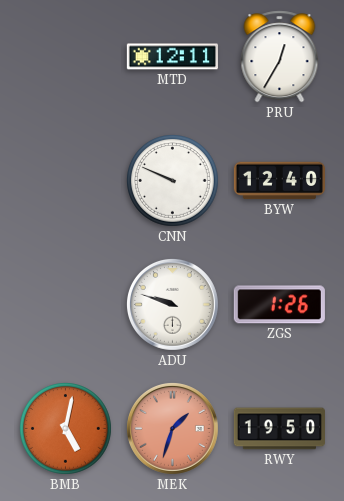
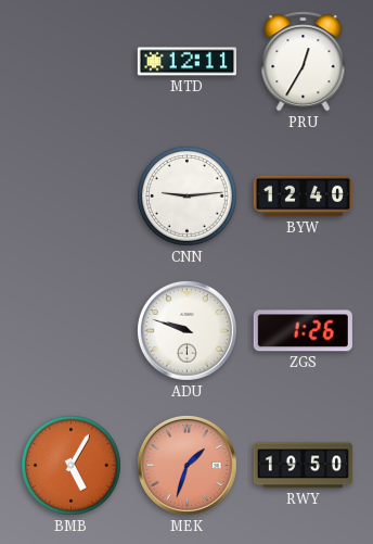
CNN: 9:49 -> 9:14
BMB: 5:02 -> 5:05
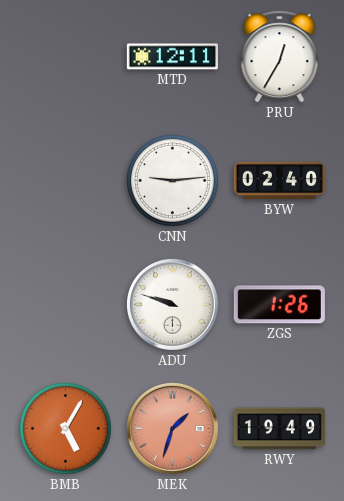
BYW: 12:40 -> 02:40
RWY: 19:50 -> 19:49
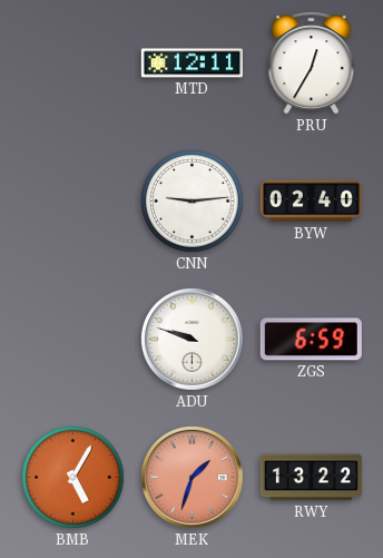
ZGS: 1:26 -> 6:59
RWY: 19:49 -> 13:22
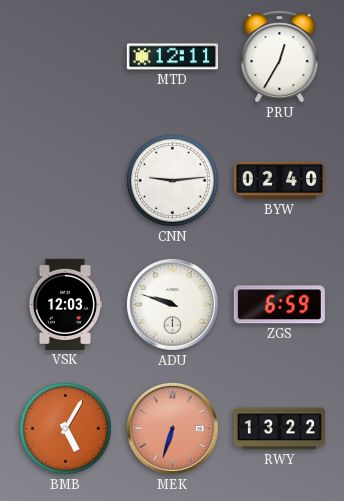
VSK: none -> 12:03
MEK: 1:33 -> 6:33
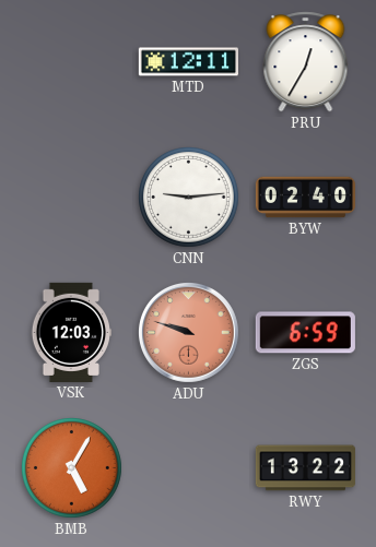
ADU dial: white -> salmon
MEK: 6:33 -> none
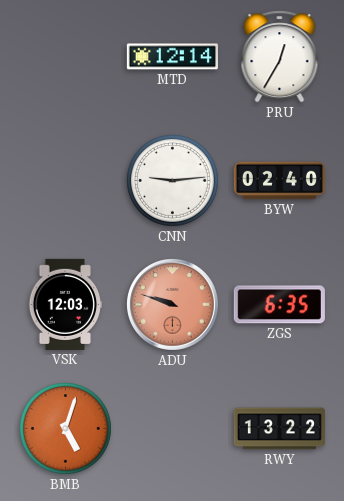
MTD: 12:11 -> 12:14
ZGS: 6:59 -> 6:35
BMB: 5:05 -> 5:03
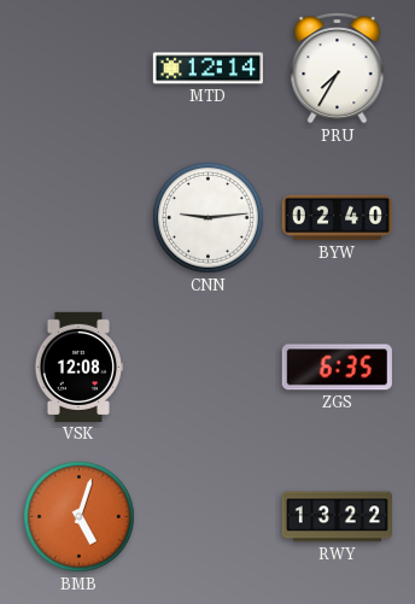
PRU: 12:35 -> 7:35
VSK: 12:03 -> 12:08
ADU: 9:48 -> none
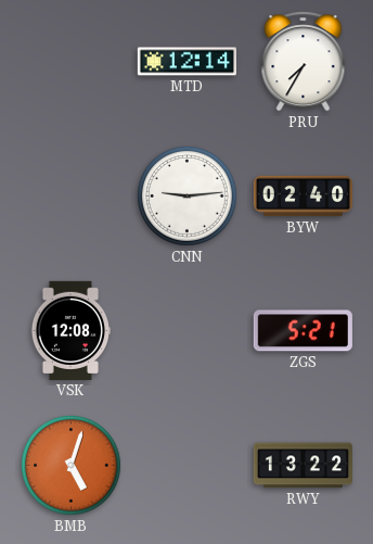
ZGS: 6:35 -> 5:21
